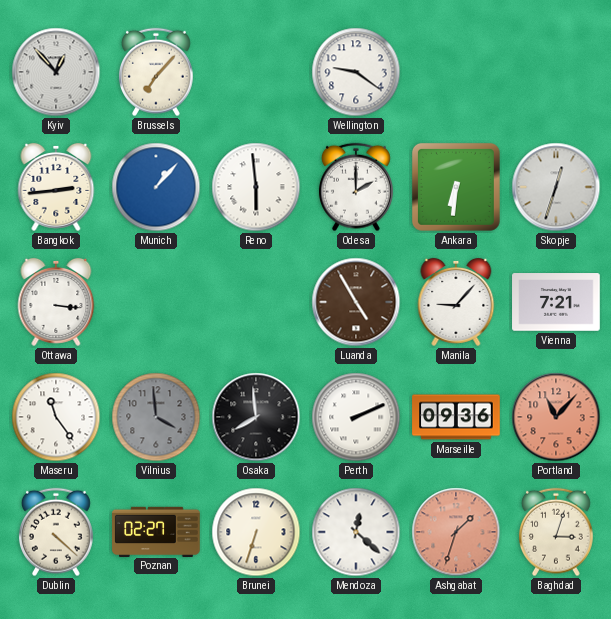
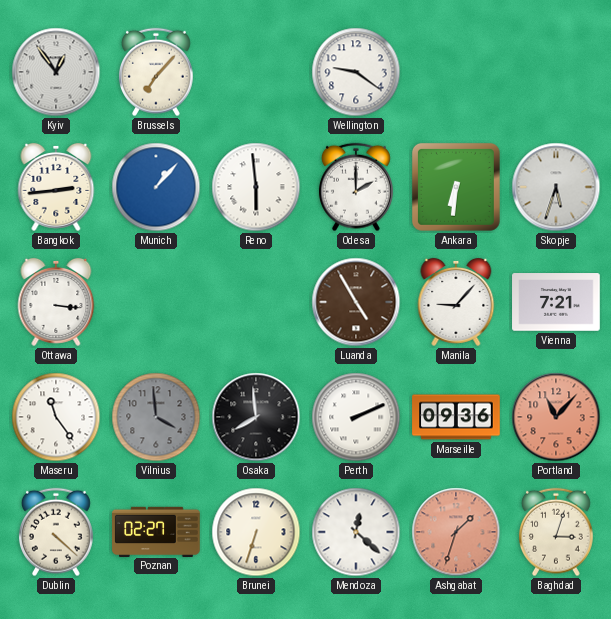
Kyiv: 12:53 -> 12:54
Skopje: 12:33 -> 5:33
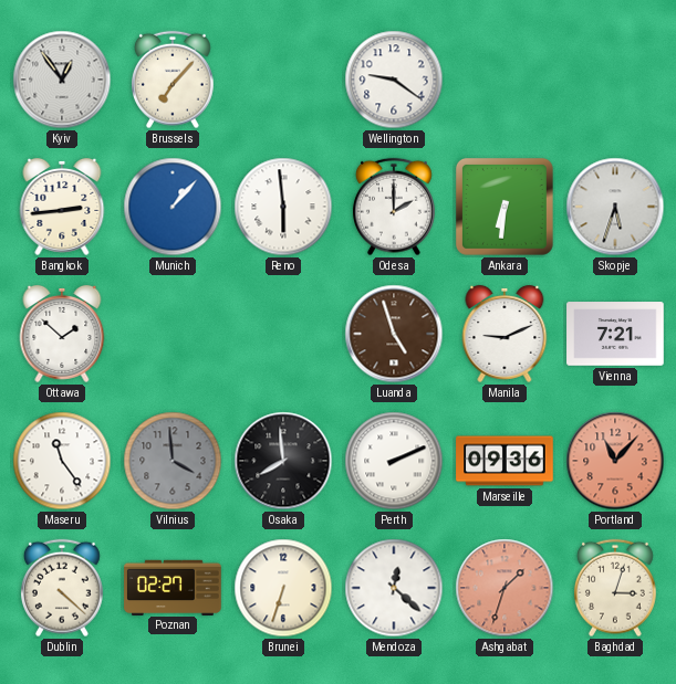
Ottawa: 3:16 -> 1:52
Luanda: 4:55 -> 4:57
Manila: 9:07 -> 9:11
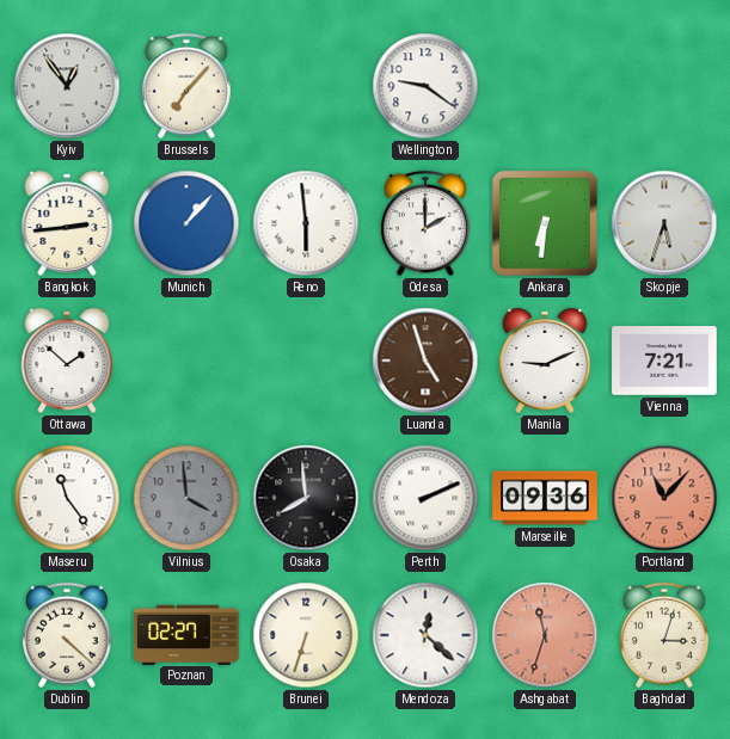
Ashgabat: 1:33 -> 11:33
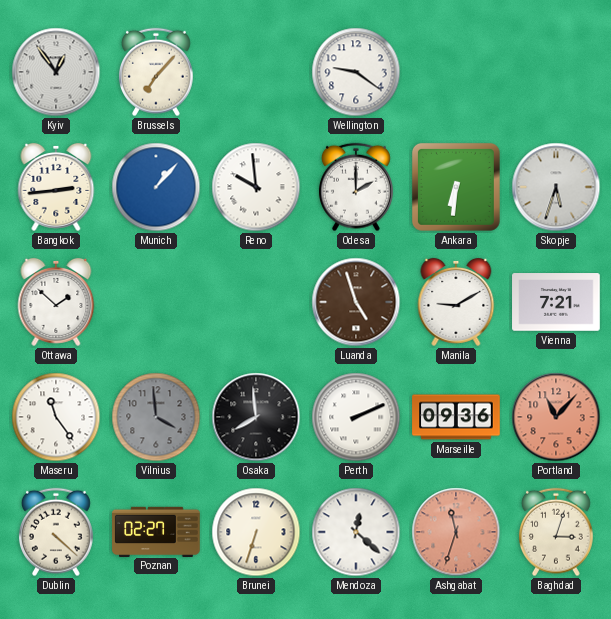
Reno: 5:59 -> 9:59
Manila: 9:11 -> 9:10
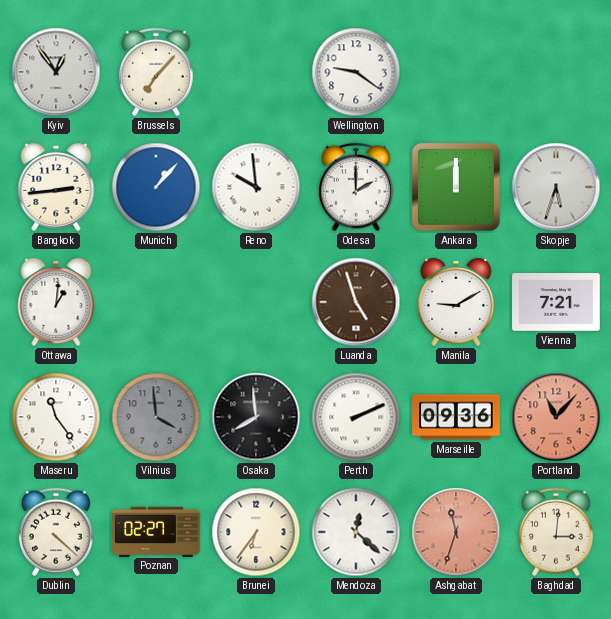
Ankara: 6:31 -> 12:00
Ottawa: 1:52 -> 1:01
Brunei: 6:33 -> 6:36
Baghdad: 3:03 -> 3:01
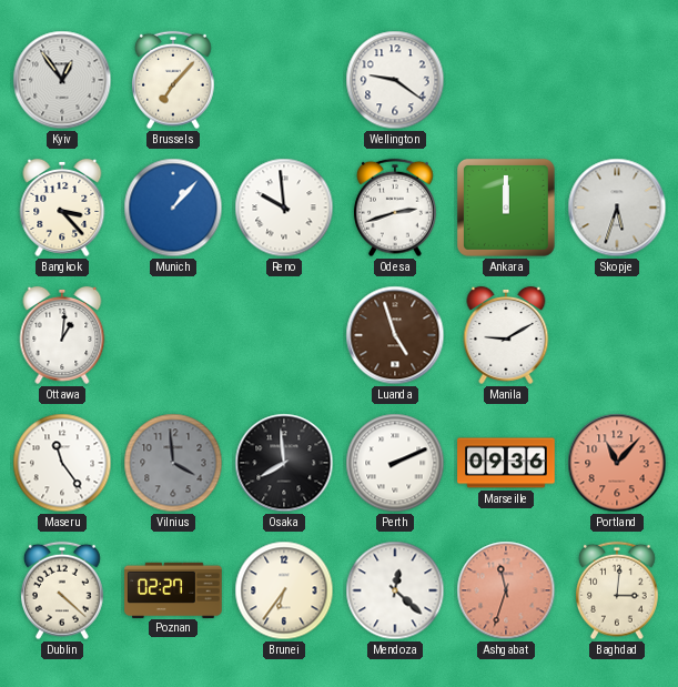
Bangkok: 2:44 -> 3:23
Odesa: 2:00 -> 2:42
Vienna: 7:21 -> none
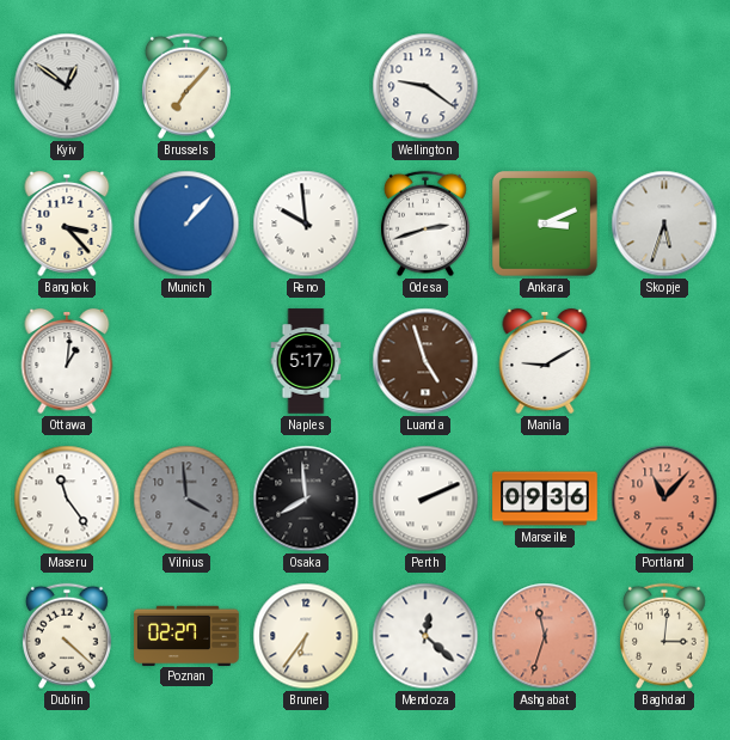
Kyiv: 12:54 -> 12:51
Ankara: 12:00 -> 3:11
Naples: none -> 5:17
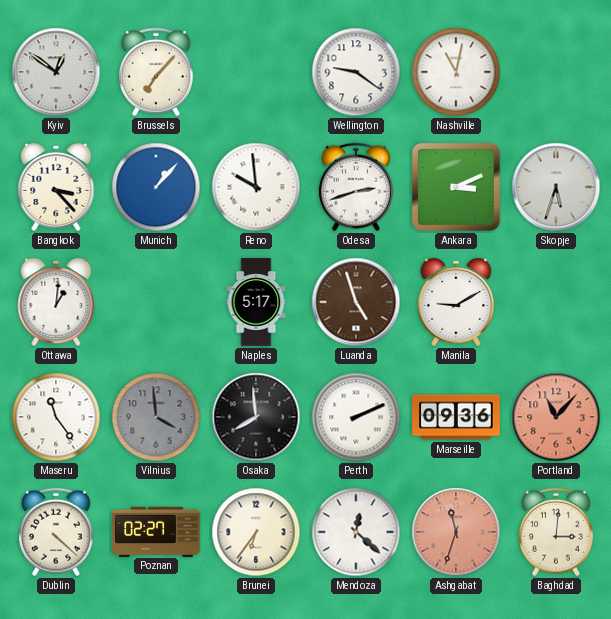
Nashville: none -> 11:02
